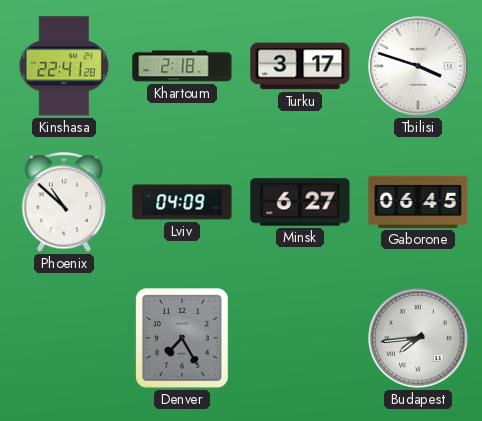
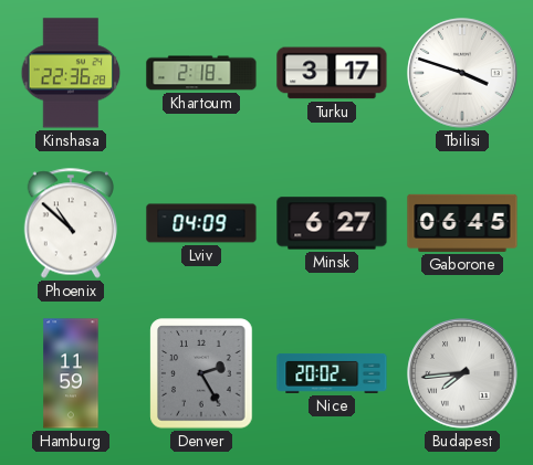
Kinshasa: 22:41 -> 22:36
Hamburg: none -> 11:59
Denver: 7:25 -> 2:25
Nice: none -> 20:02
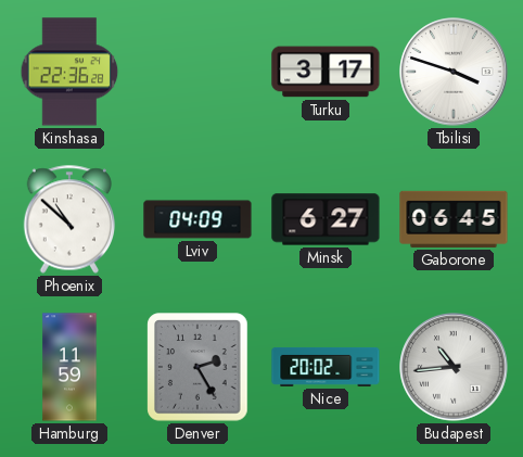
Khartoum: 2:18 -> none
Budapest: 7:44 -> 10:44
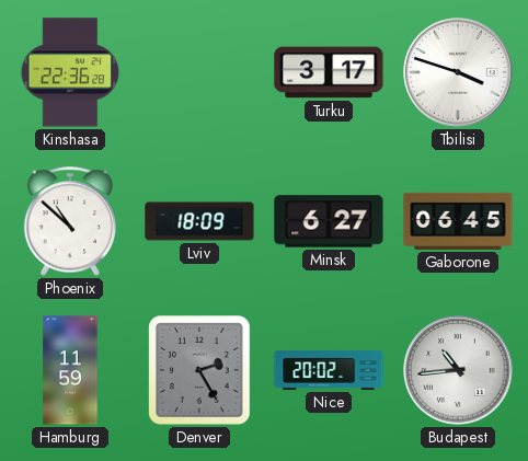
Lviv: 04:09 -> 18:09
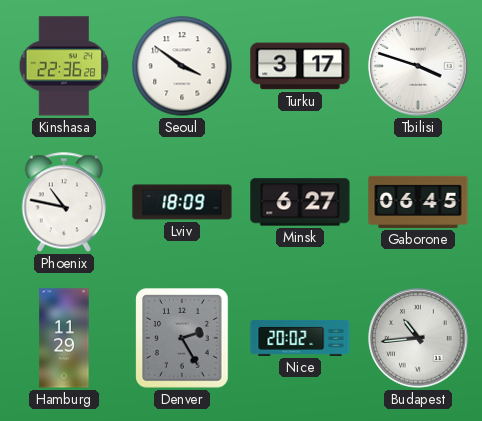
Seoul: none -> 3:51
Phoenix: 10:52 -> 10:47
Hamburg: 11:59 -> 11:29
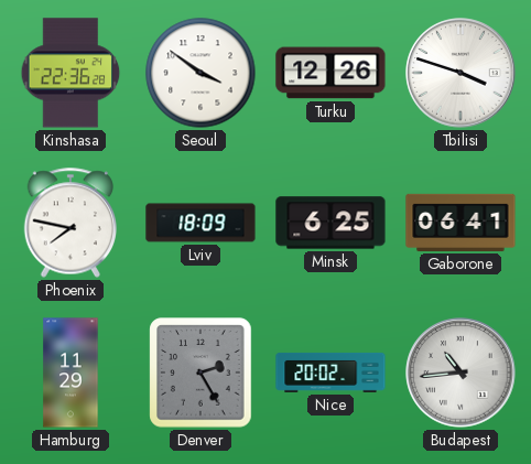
Turku: 3:17 -> 12:26
Phoenix: 10:47 -> 7:47
Minsk: 6:27 -> 6:25
Gaborone: 06:45 -> 06:41
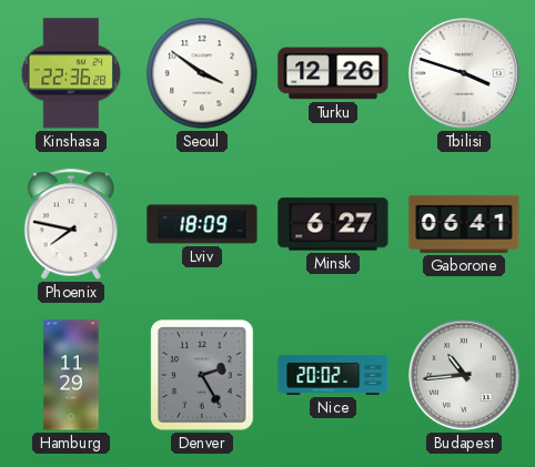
Minsk: 6:25 -> 6:27
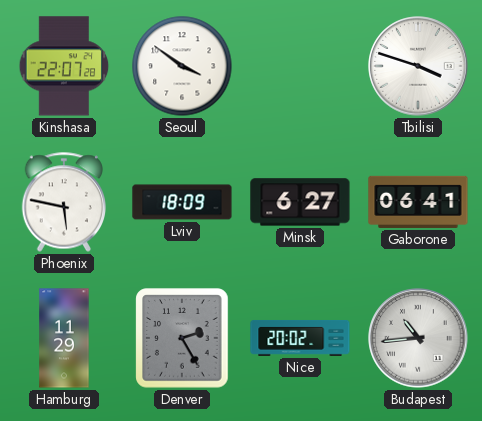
Kinshasa: 22:36 -> 22:07
Turku: 12:26 -> none
Phoenix: 7:47 -> 5:47
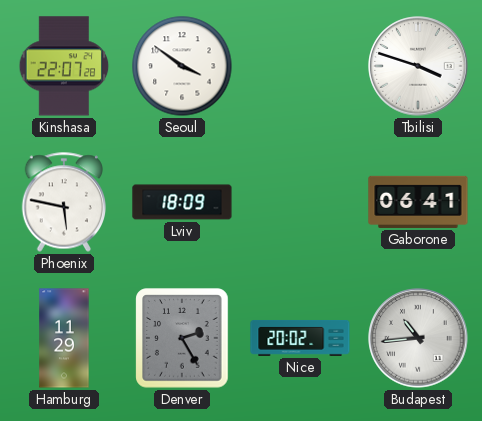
Minsk: 6:27 -> none
